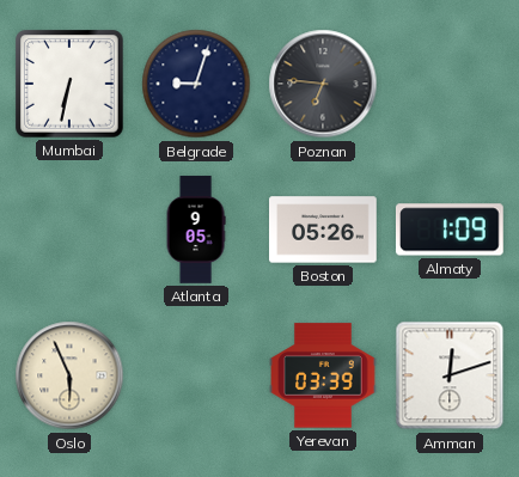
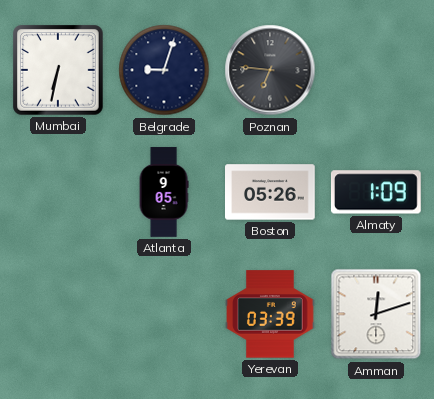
Oslo: 5:56 -> none
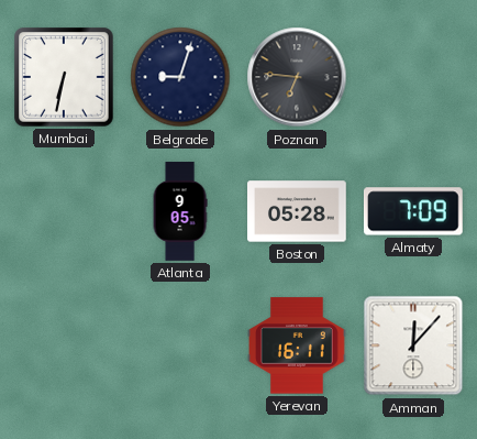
Boston: 05:26 -> 05:28
Almaty: 1:09 -> 7:09
Yerevan: 03:39 -> 16:11
Amman: 12:12 -> 12:07
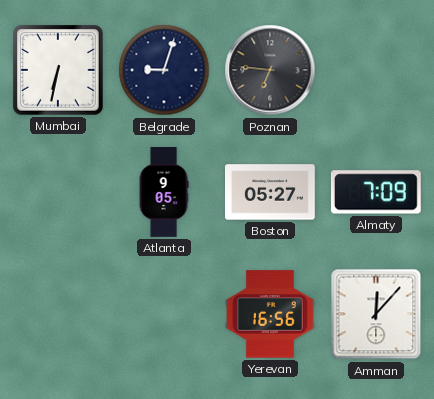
Boston: 05:28 -> 05:27
Yerevan: 16:11 -> 16:56
